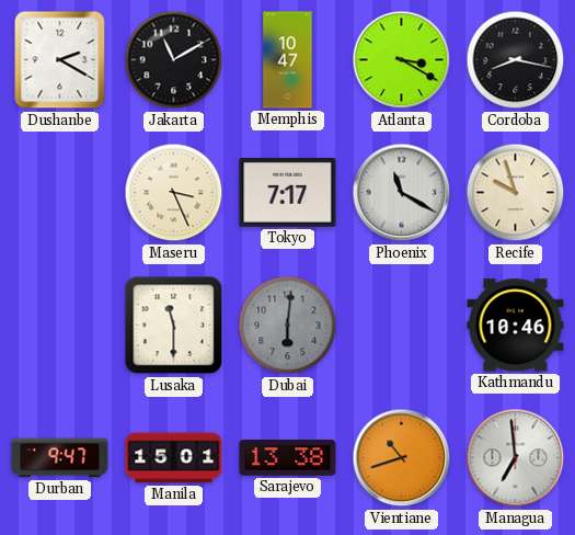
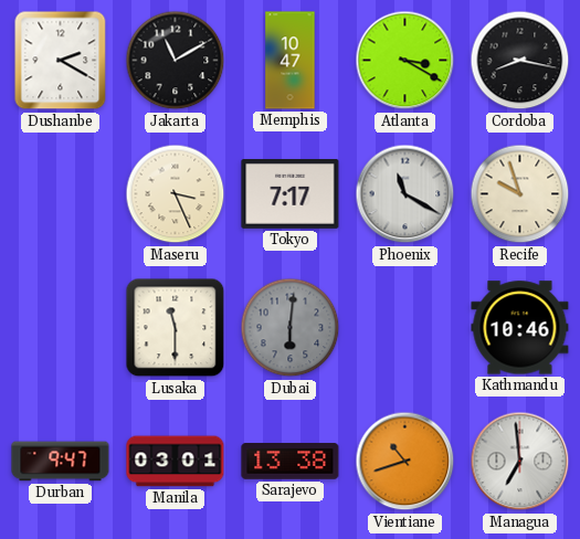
Manila: 15:01 -> 03:01
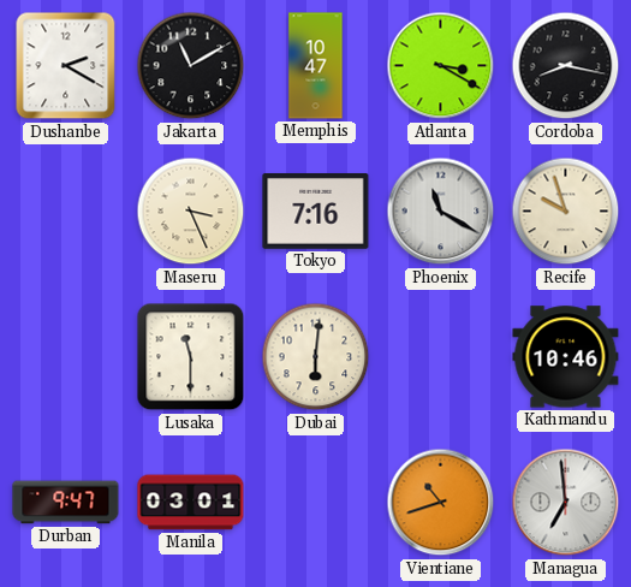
Tokyo: 7:17 -> 7:16
Dubai dial: grey -> cream
Sarajevo: 13:38 -> none
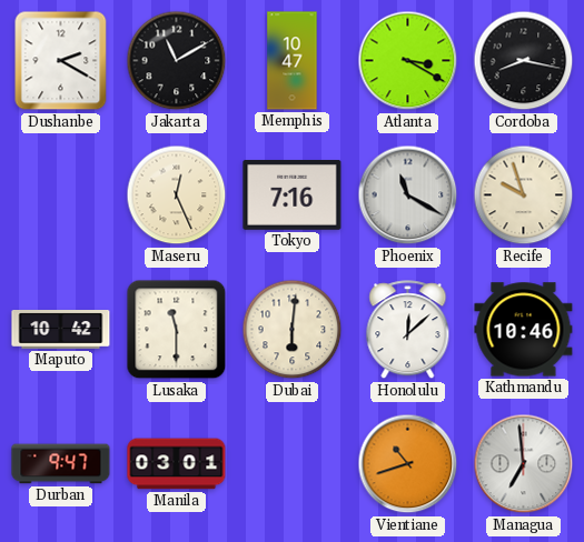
Maseru: 3:26 -> 12:26
Maputo: none -> 10:42
Honolulu: none -> 12:08
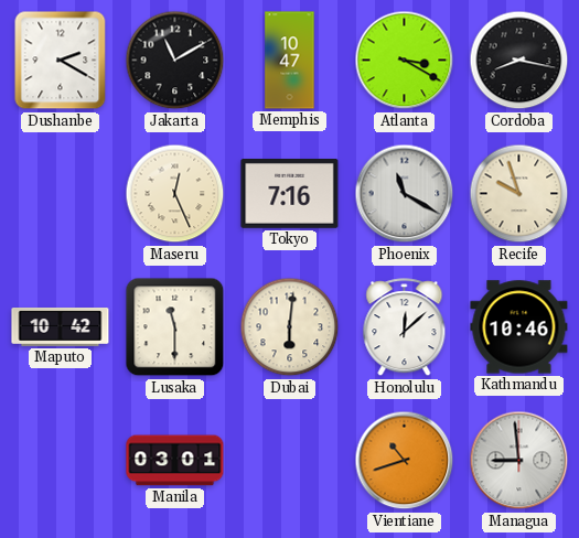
Durban: 9:47 -> none
Managua: 6:59 -> 8:59
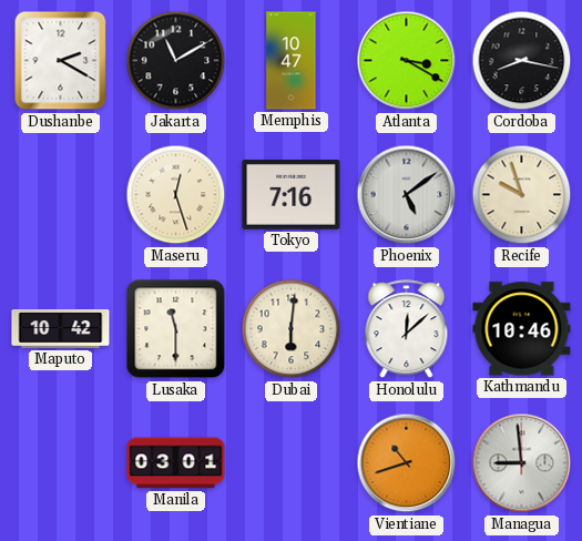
Maseru: 12:26 -> 12:27
Phoenix: 11:20 -> 5:09
